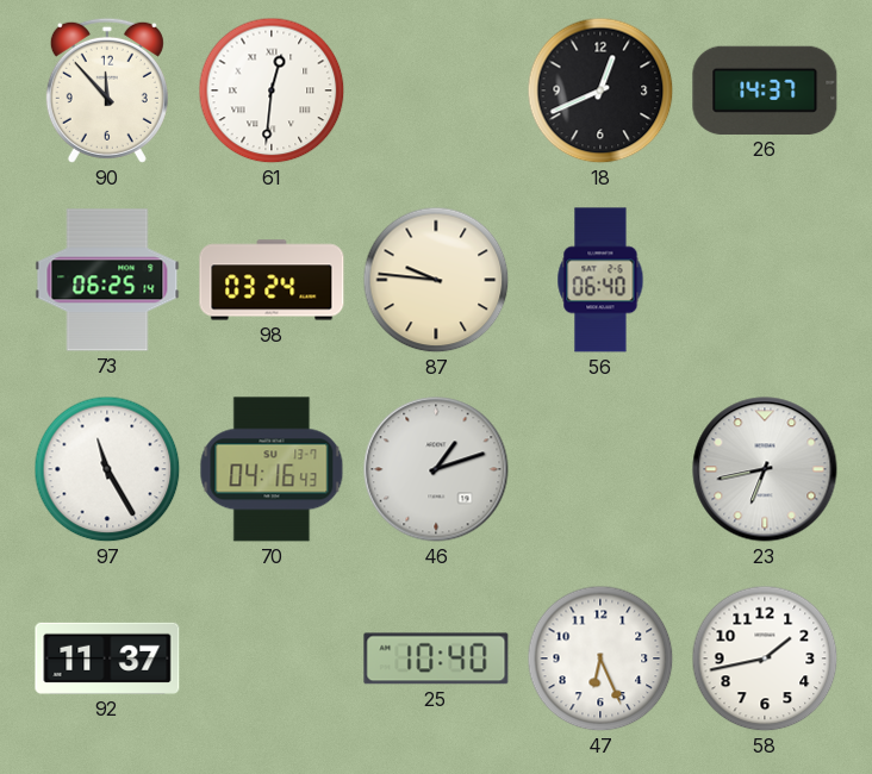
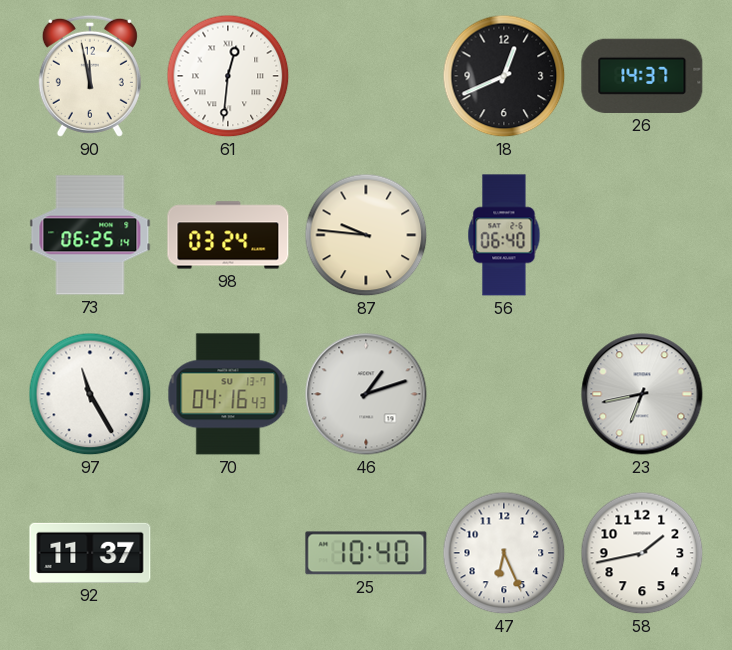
90: 11:53 -> 11:58
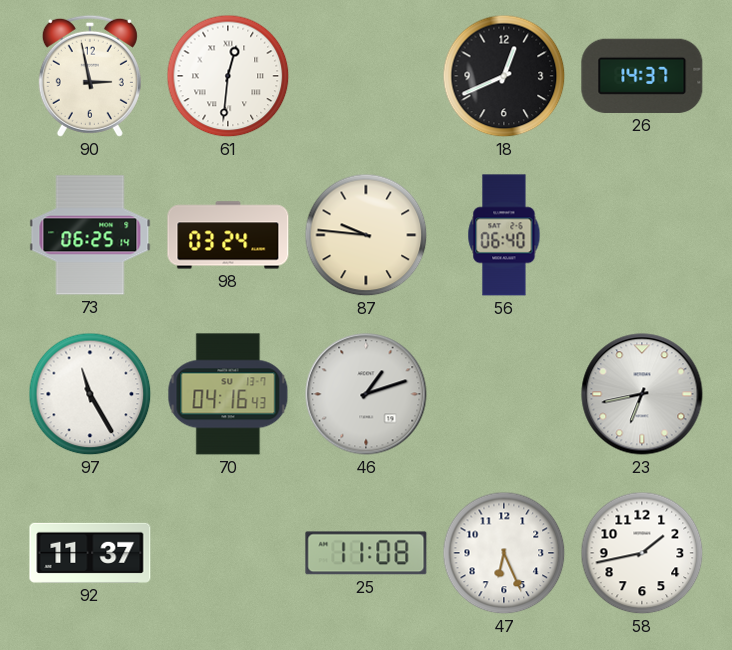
90: 11:58 -> 2:58
25: 10:40 -> 11:08
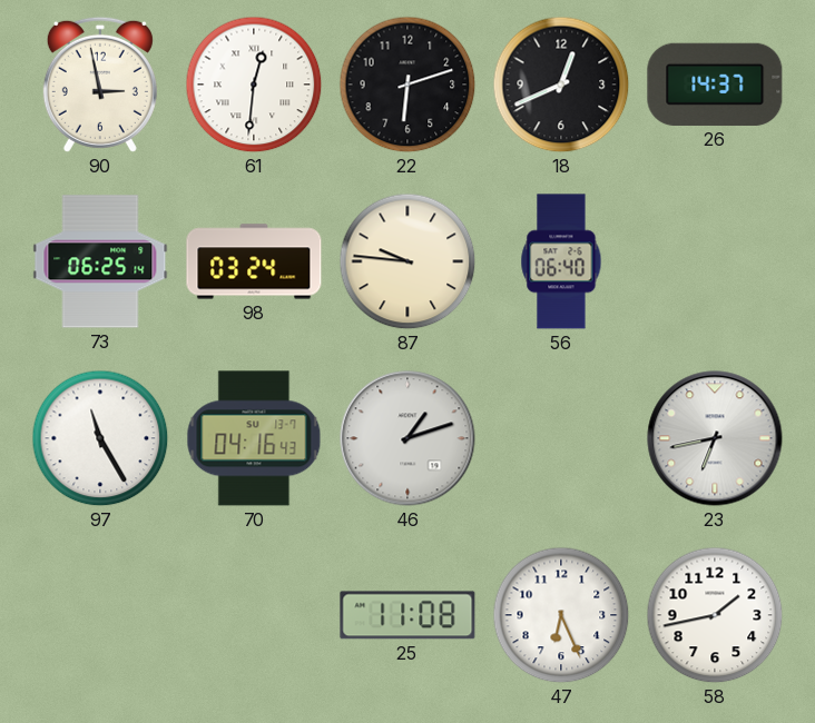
22: none -> 6:12
92: 11:37 -> none
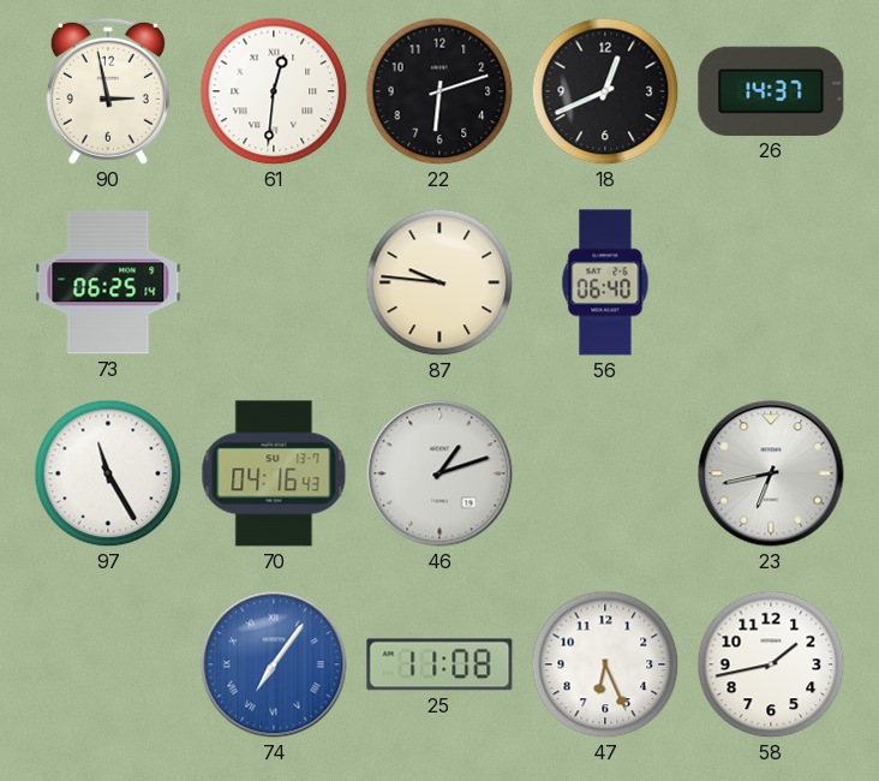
98: 03:24 -> none
74: none -> 7:06
